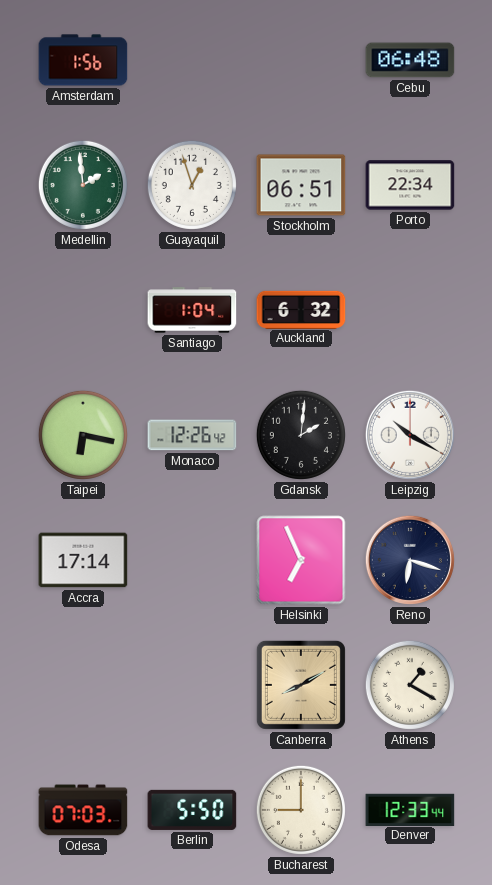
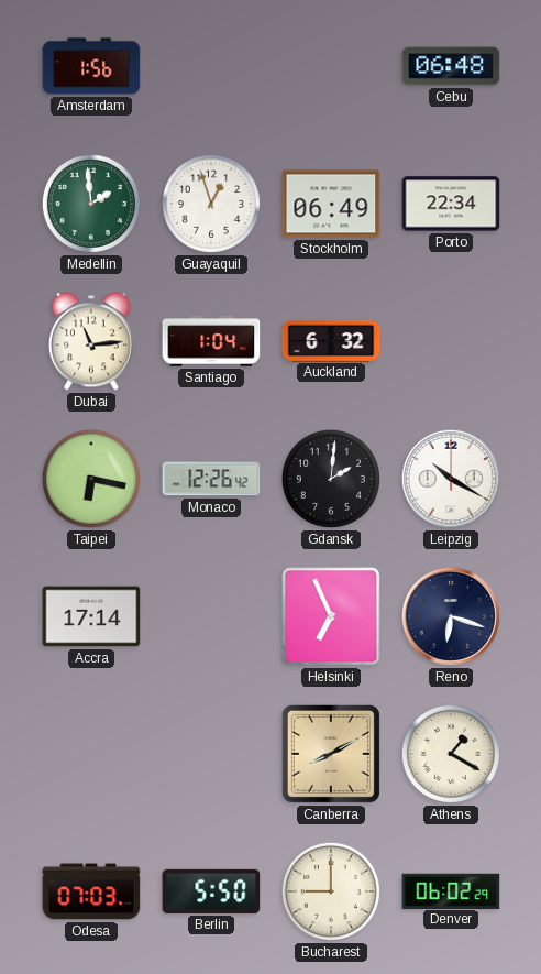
Stockholm: 06:51 -> 06:49
Dubai: none -> 11:14
Denver: 12:33 -> 06:02
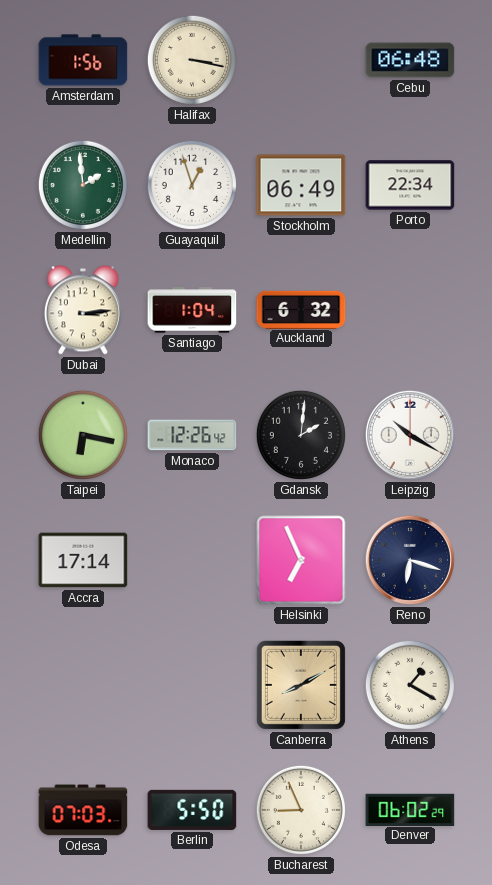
Halifax: none -> 3:17
Dubai: 11:14 -> 3:14
Bucharest: 9:00 -> 8:56
